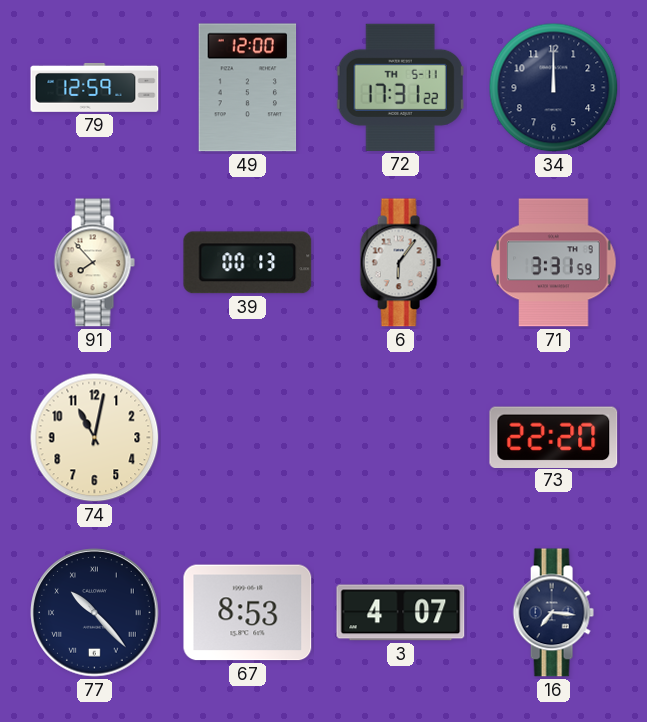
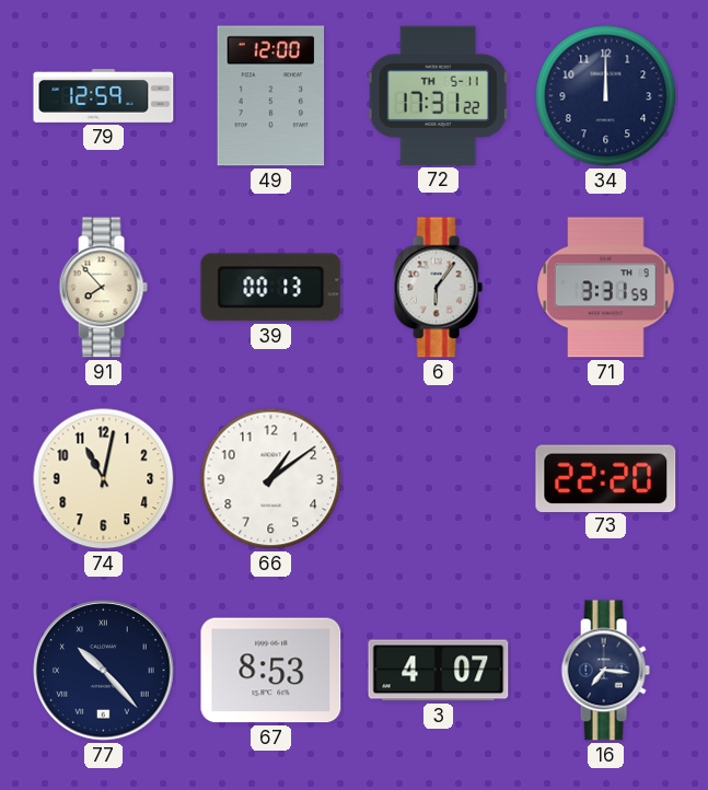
66: none -> 1:09
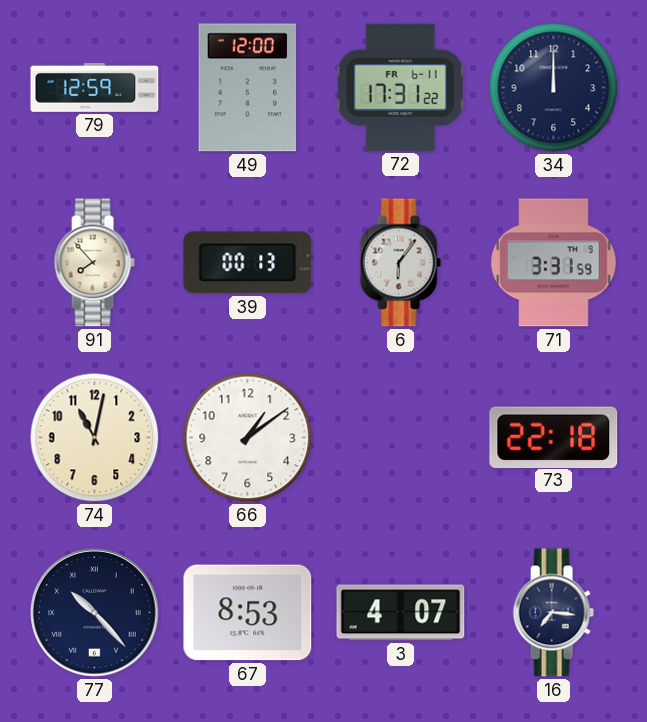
72 date: TH 5-11 -> FR 6-11
73: 22:20 -> 22:18
